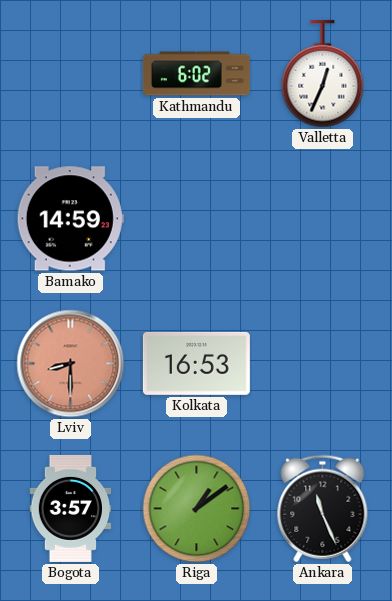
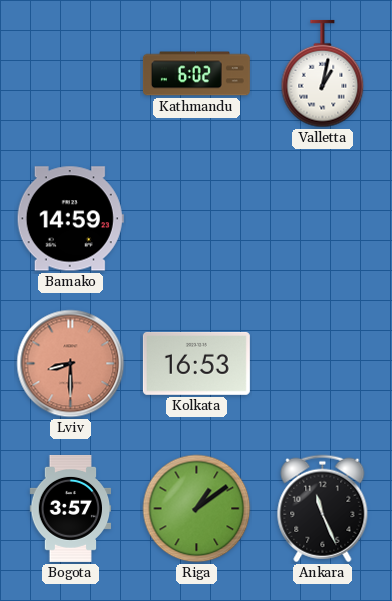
Valletta: 12:34 -> 1:02
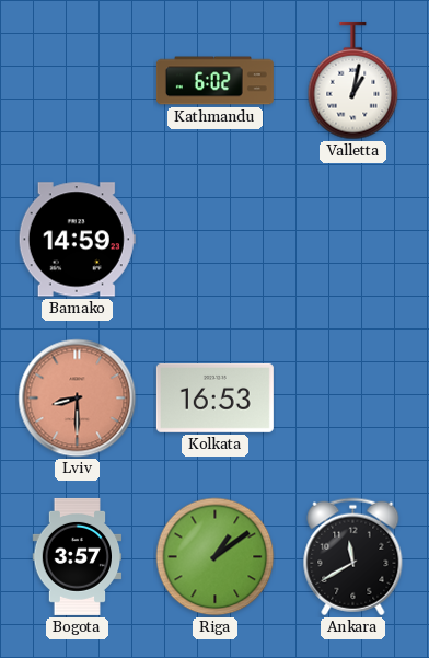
Ankara: 11:26 -> 11:40
